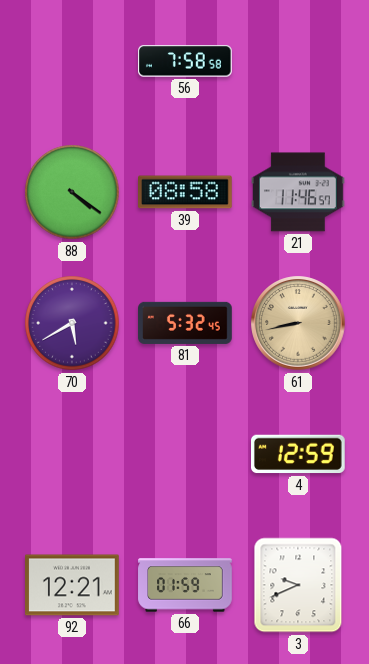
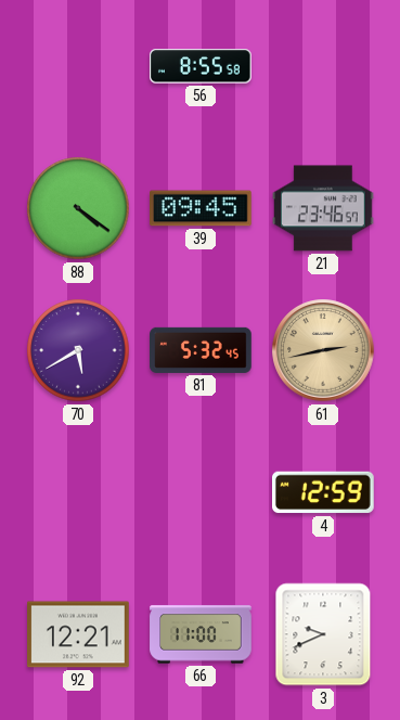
56: 7:58 -> 8:55
39: 08:58 -> 09:45
21: 11:46 -> 23:46
61: 8:43 -> 2:43
66: 01:59 -> 11:00
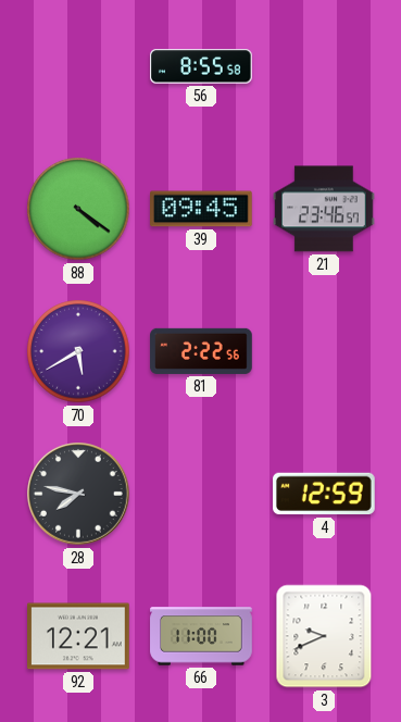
81: 5:32 -> 2:22
61: 2:43 -> none
28: none -> 7:47
